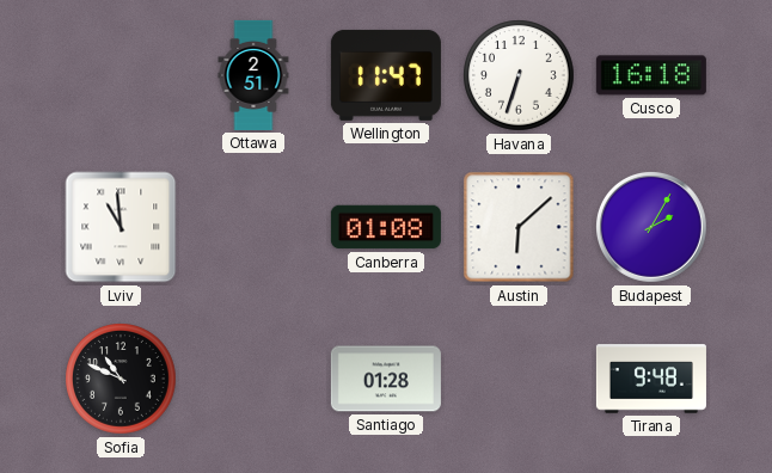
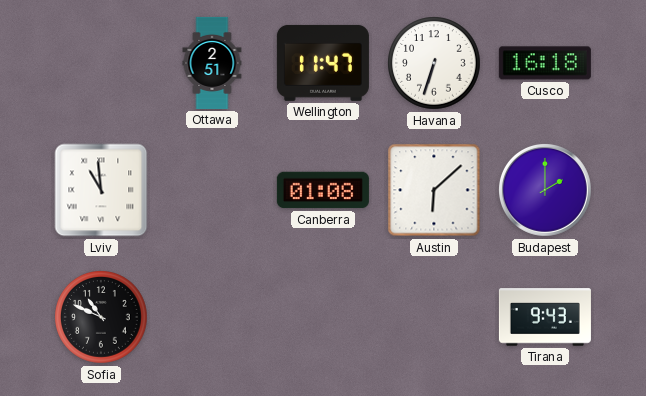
Budapest: 2:05 -> 2:00
Santiago: 01:28 -> none
Tirana: 9:48 -> 9:43
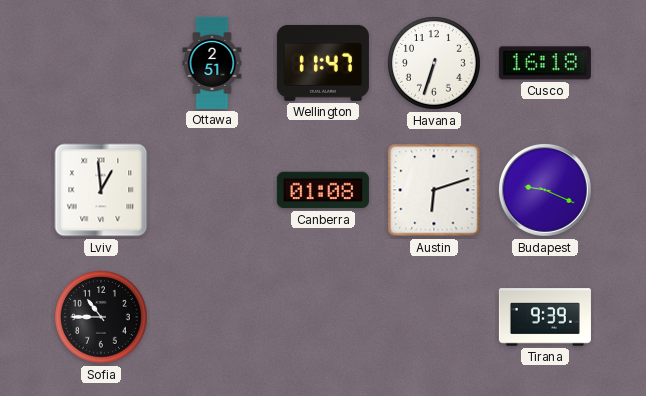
Lviv: 10:59 -> 12:59
Austin: 6:08 -> 6:12
Budapest: 2:00 -> 9:19
Sofia: 10:49 -> 10:45
Tirana: 9:43 -> 9:39
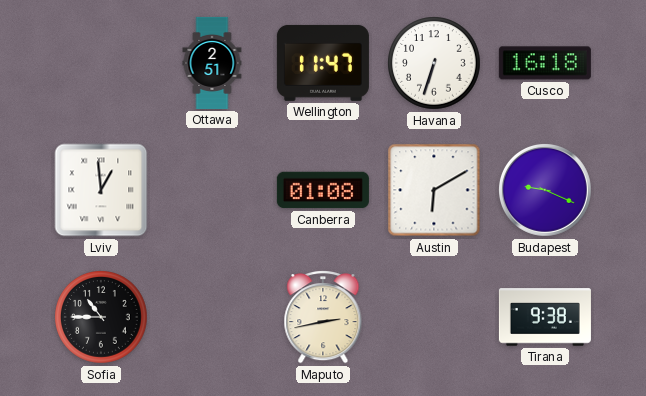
Austin: 6:12 -> 6:10
Maputo: none -> 2:43
Tirana: 9:39 -> 9:38
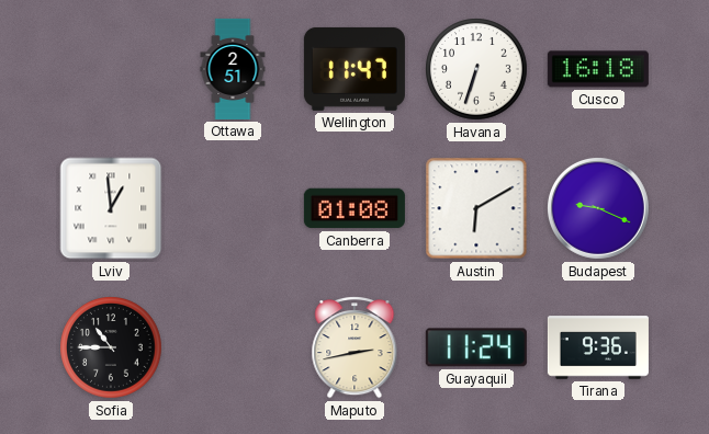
Guayaquil: none -> 11:24
Tirana: 9:38 -> 9:36
